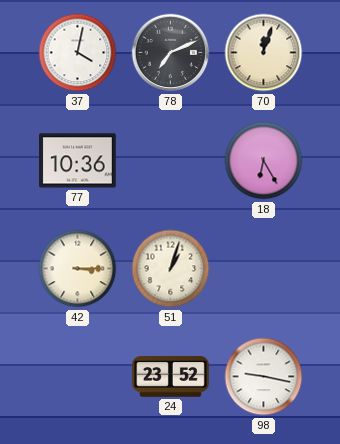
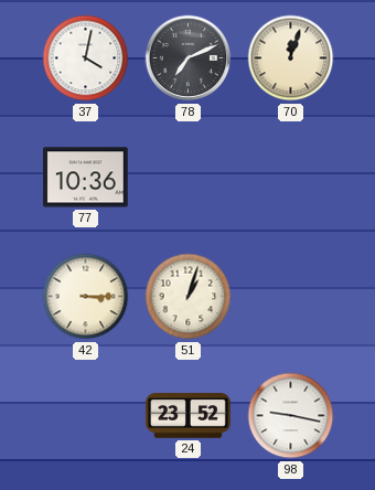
18: 6:25 -> none
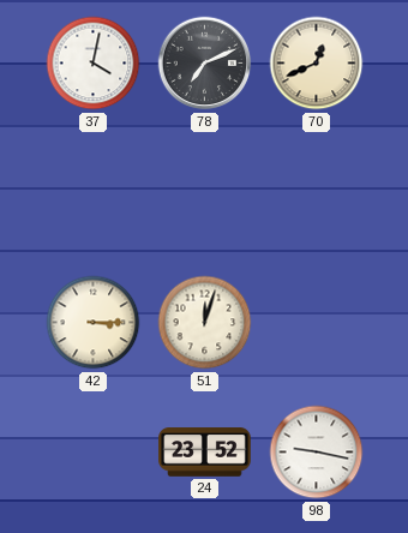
70: 12:03 -> 12:41
77: 10:36 -> none
51: 1:03 -> 12:03
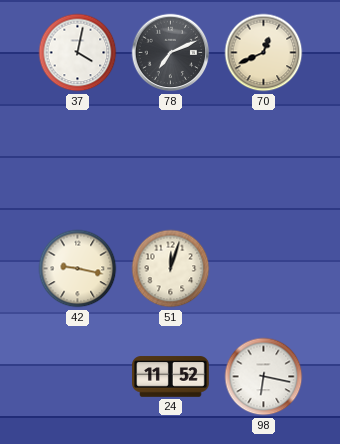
42: 3:15 -> 9:17
24: 23:52 -> 11:52
98: 9:17 -> 6:17
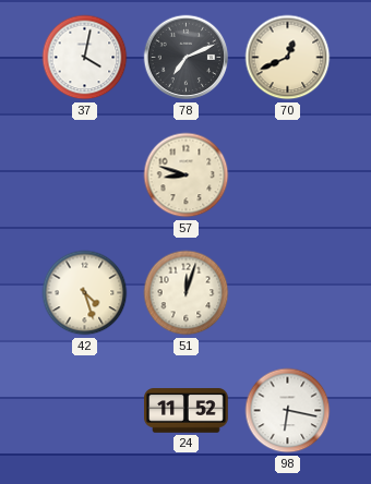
57: none -> 8:48
42: 9:17 -> 4:27
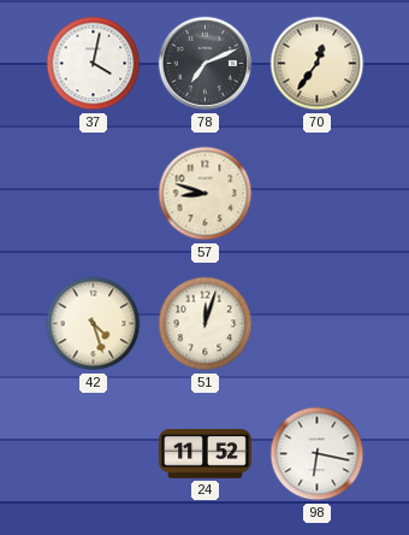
70: 12:41 -> 12:36
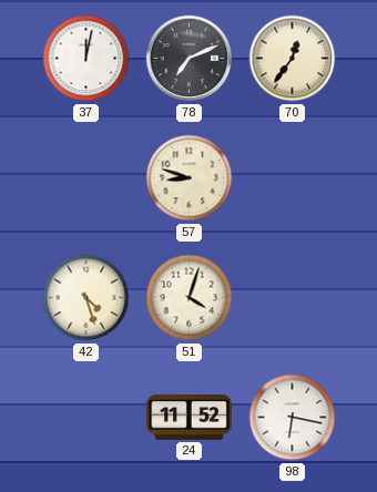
37: 4:02 -> 12:02
51: 12:03 -> 4:03
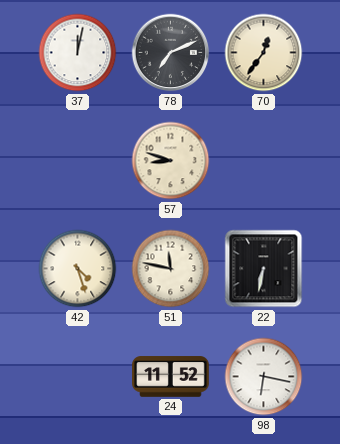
51: 4:03 -> 11:47
22: none -> 6:32
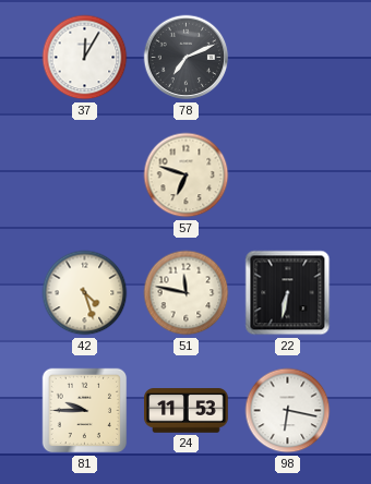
37: 12:02 -> 12:05
70: 12:36 -> none
57: 8:48 -> 6:48
81: none -> 9:45
24: 11:52 -> 11:53
